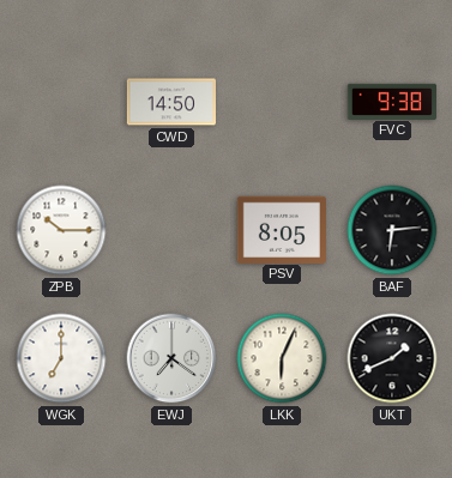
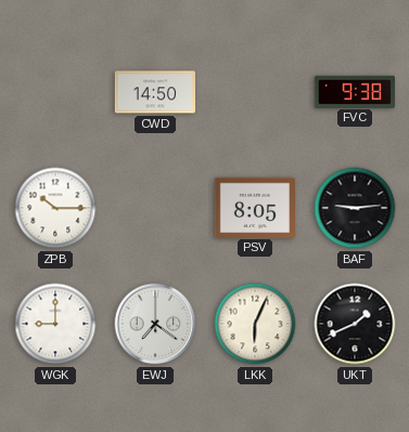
BAF: 6:14 -> 9:14
WGK: 7:00 -> 9:00
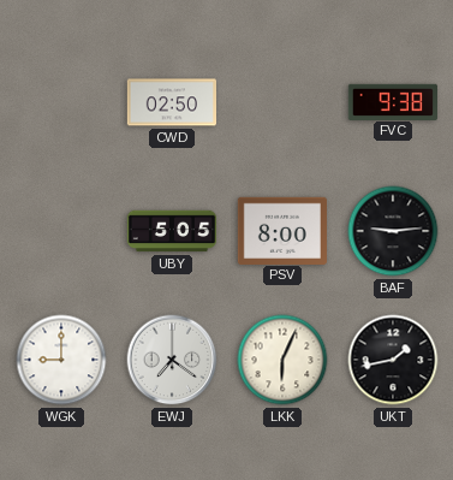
CWD: 14:50 -> 02:50
ZPB: 10:15 -> none
UBY: none -> 5:05
PSV: 8:05 -> 8:00
UKT: 1:41 -> 1:43
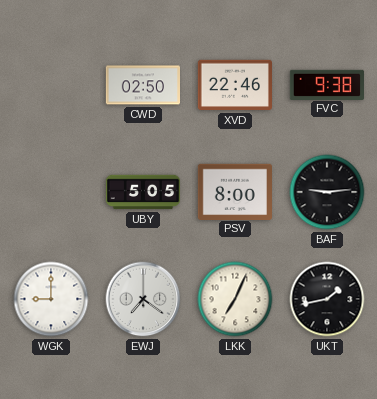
XVD: none -> 22:46
LKK: 6:04 -> 7:04
